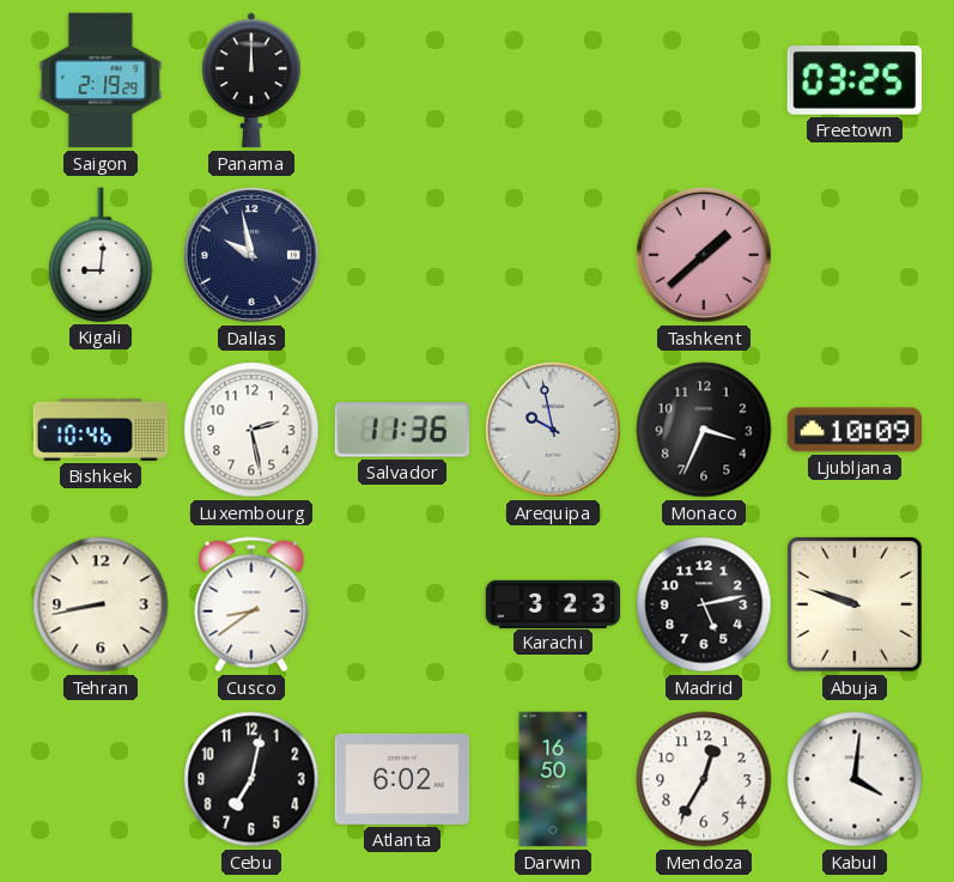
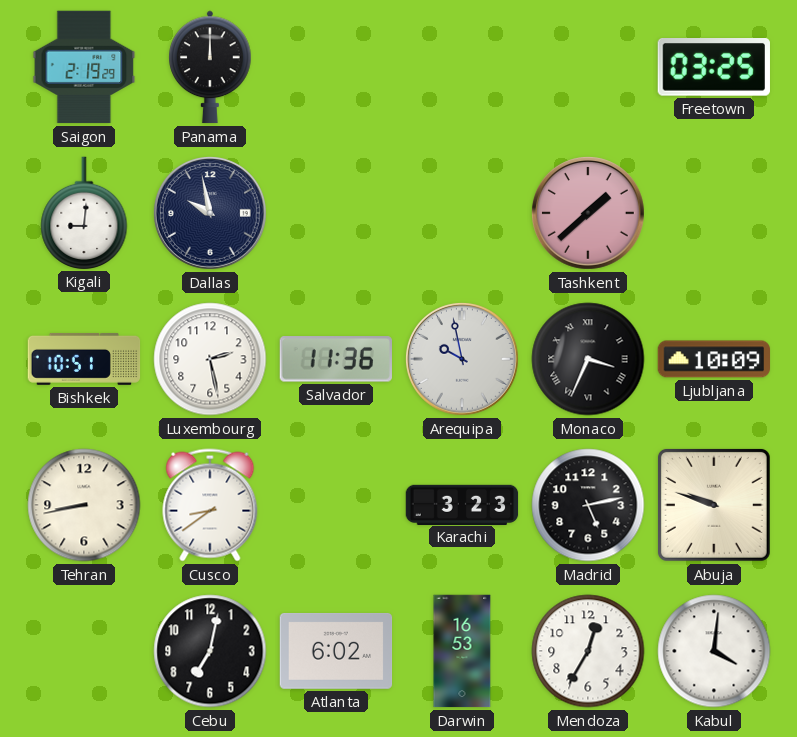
Bishkek: 10:46 -> 10:51
Monaco numerals: Arabic -> Roman
Darwin: 16:50 -> 16:53
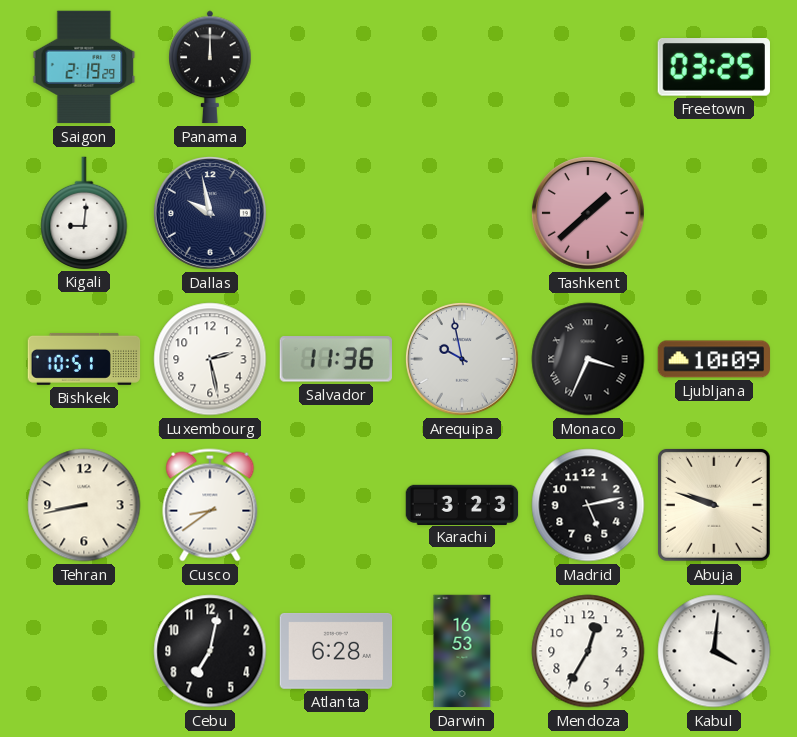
Atlanta: 6:02 -> 6:28
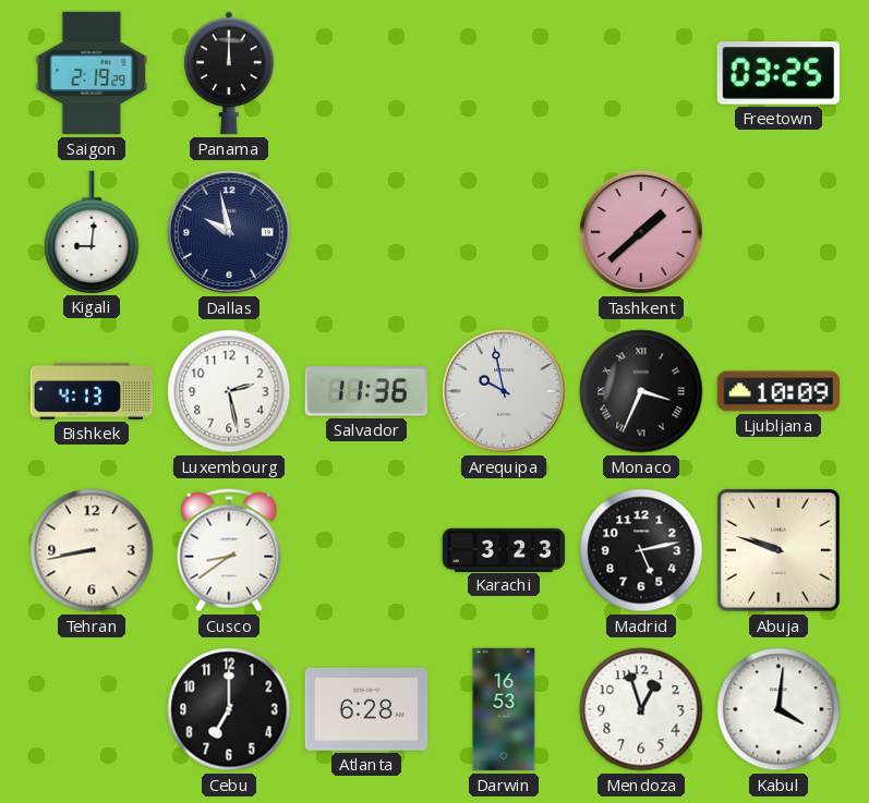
Bishkek: 10:51 -> 4:13
Cebu: 7:02 -> 7:00
Mendoza: 12:35 -> 12:57
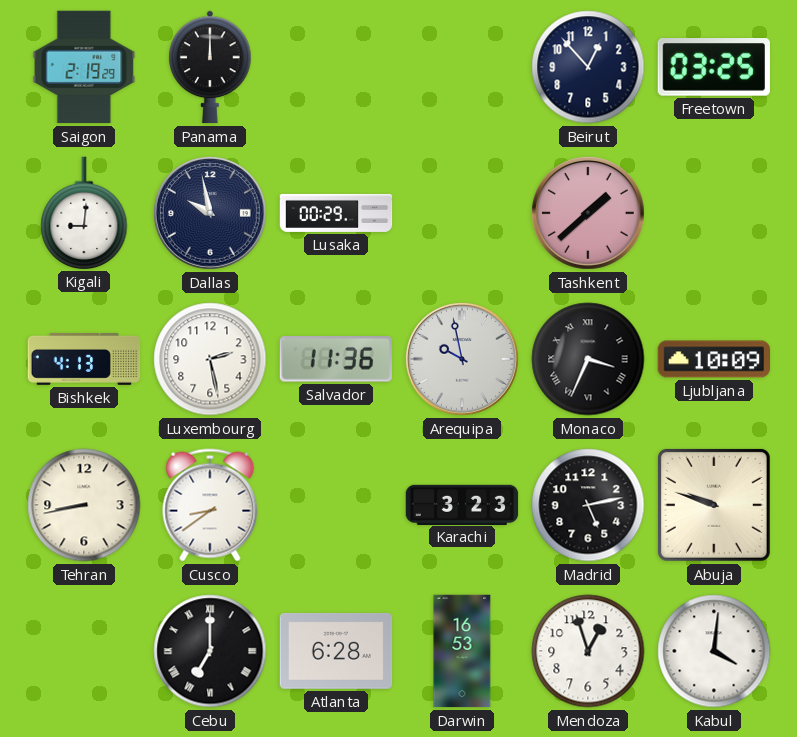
Beirut: none -> 12:53
Lusaka: none -> 00:29
Cebu numerals: Arabic -> Roman
